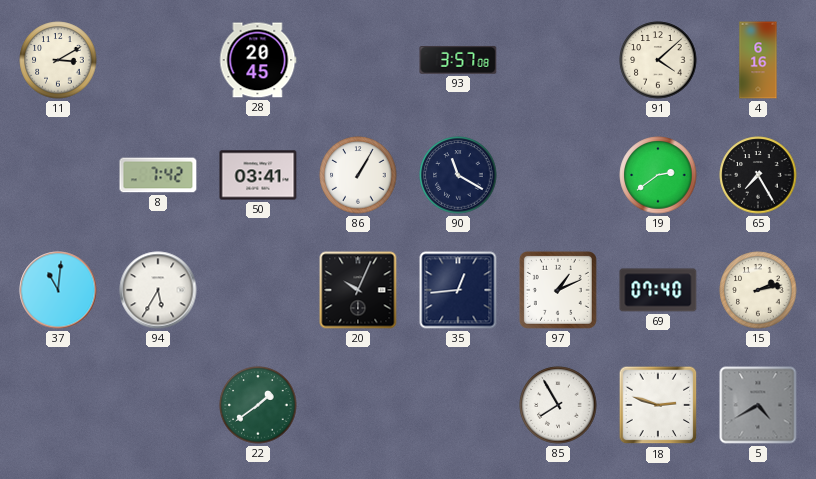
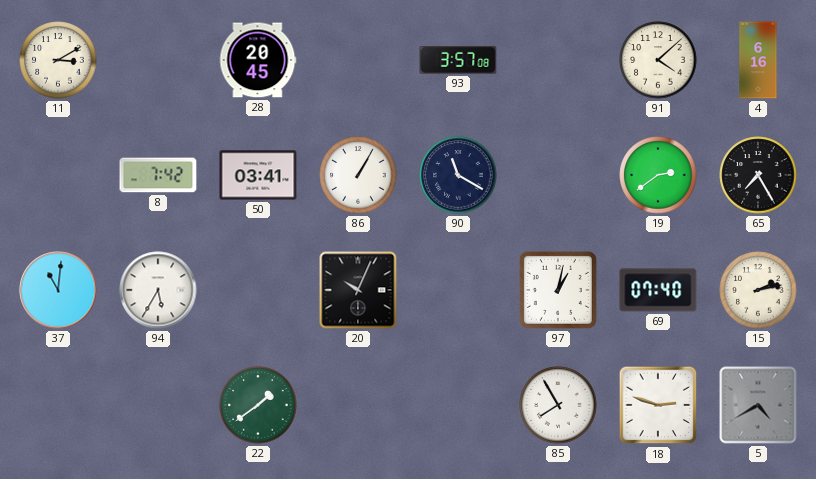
35: 12:44 -> none
97: 1:11 -> 1:02
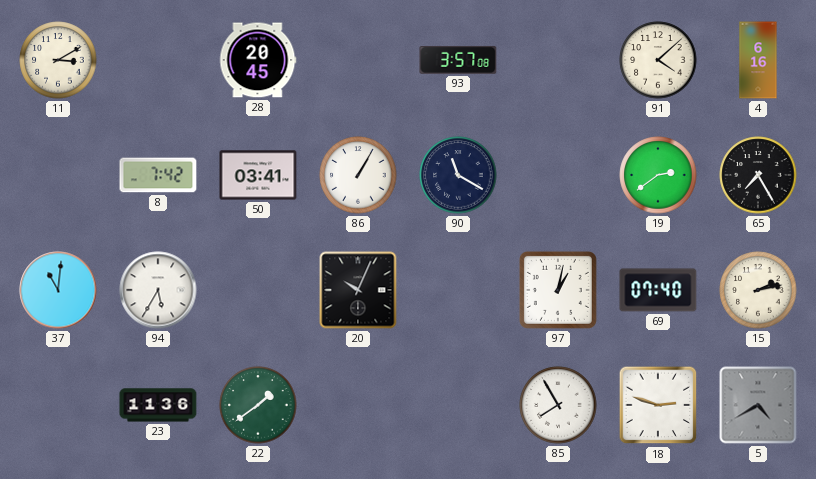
23: none -> 11:36
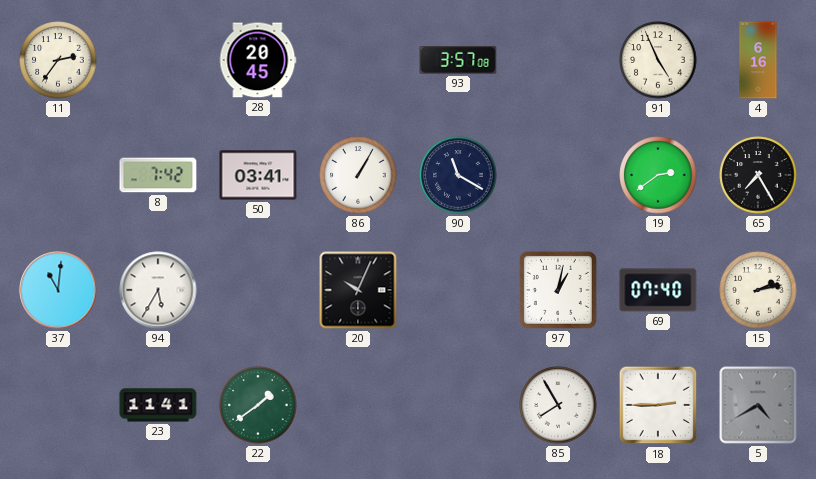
11: 3:10 -> 2:36
91: 4:08 -> 4:56
23: 11:36 -> 11:41
18: 2:48 -> 2:45
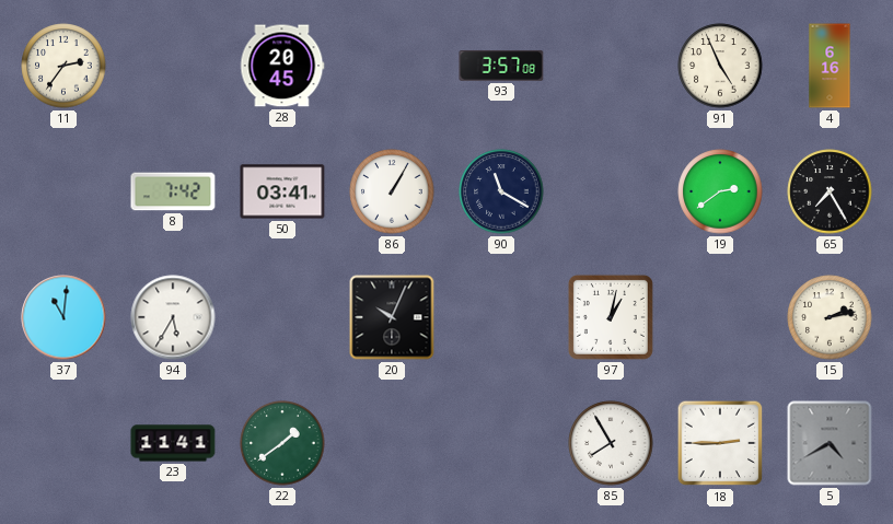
69: 07:40 -> none
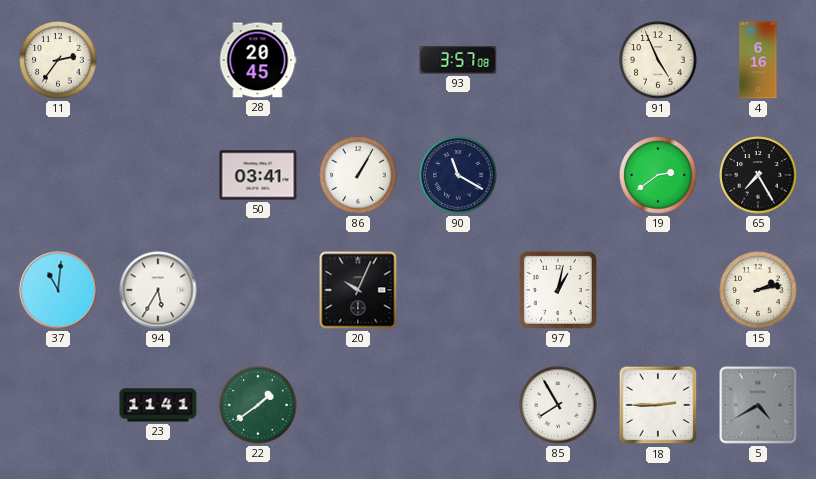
8: 7:42 -> none
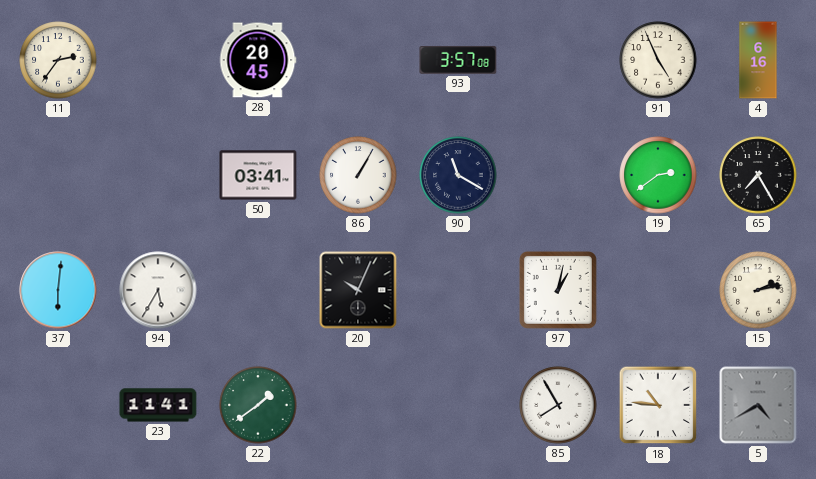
37: 11:01 -> 6:01
18: 2:45 -> 10:46
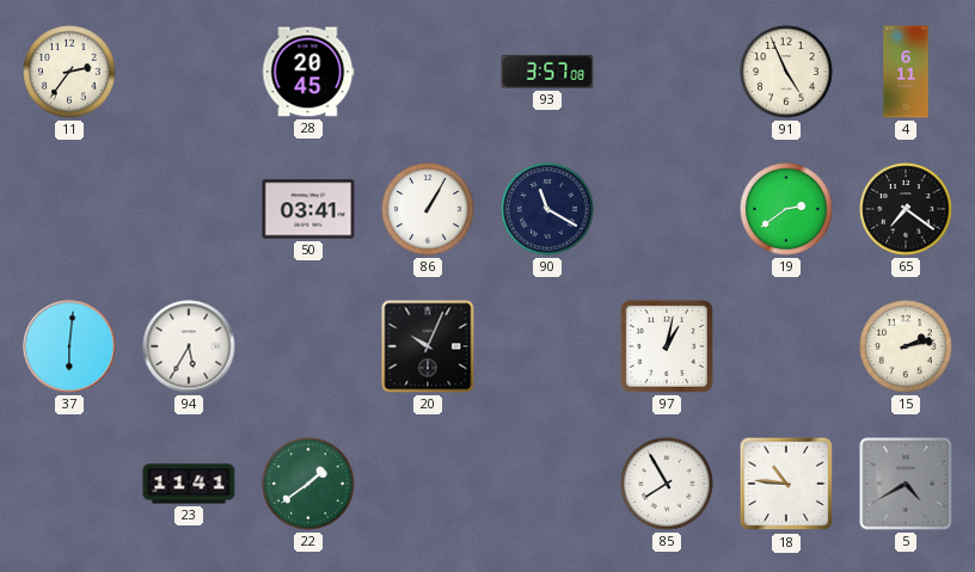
4: 6:16 -> 6:11
65: 7:25 -> 7:21
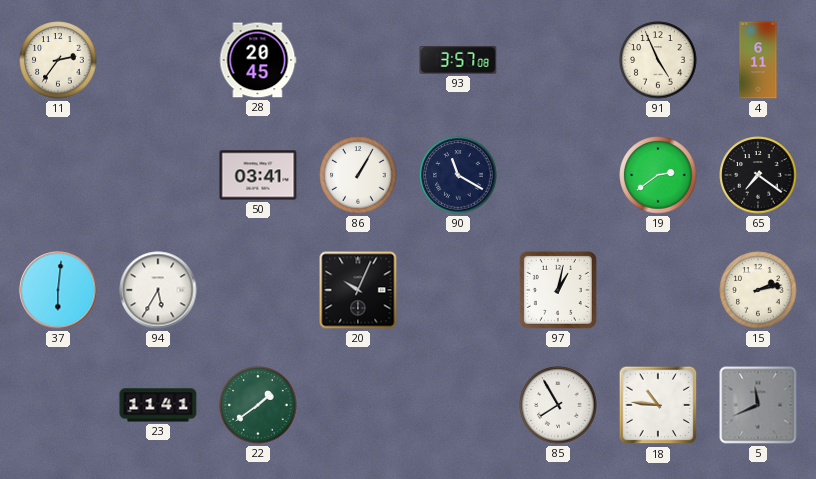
5: 4:40 -> 11:41
